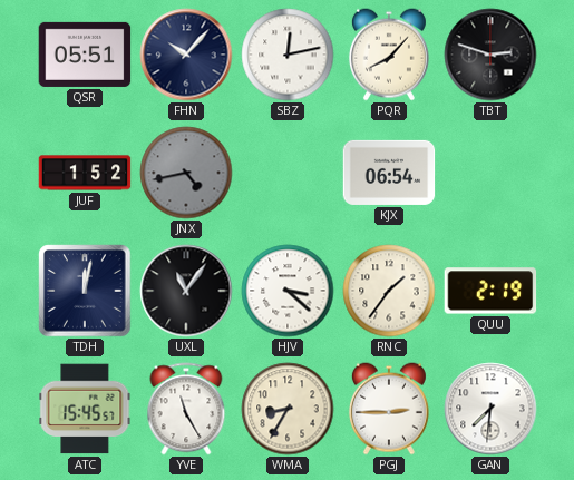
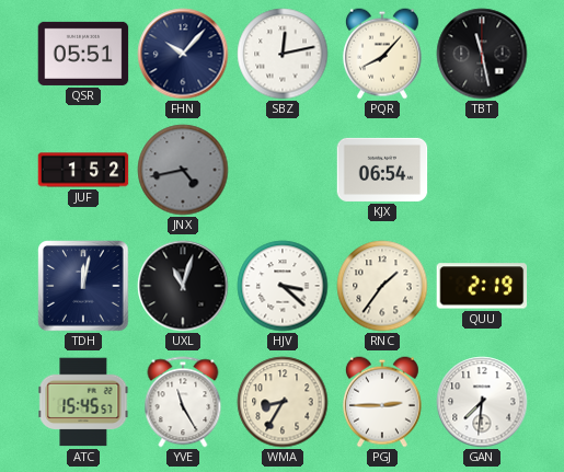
TBT: 2:48 -> 11:28
UXL: 11:06 -> 11:03
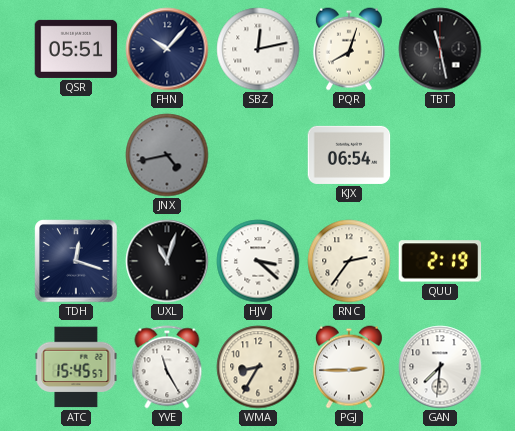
PQR: 8:07 -> 8:03
JUF: 1:52 -> none
TDH: 12:02 -> 12:18
RNC: 1:36 -> 2:36
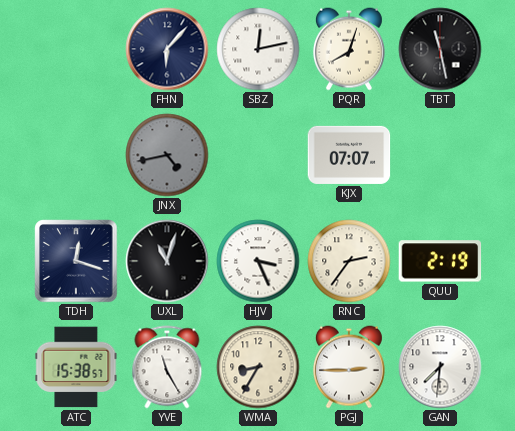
QSR: 05:51 -> none
FHN: 10:07 -> 6:07
KJX: 06:54 -> 07:07
HJV: 3:22 -> 3:26
ATC: 15:45 -> 15:38
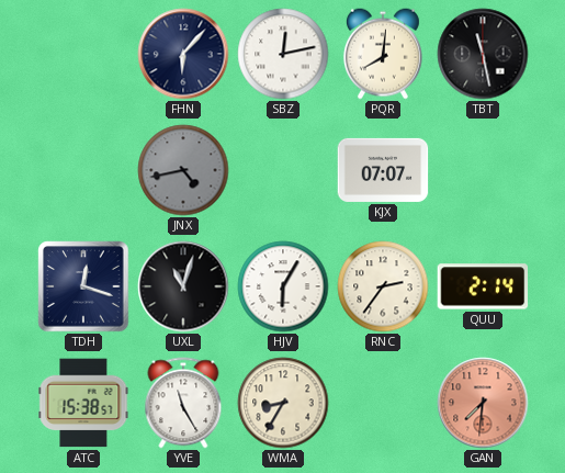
PQR: 8:03 -> 8:01
HJV: 3:26 -> 6:05
QUU: 2:19 -> 2:14
PGJ: 2:45 -> none
GAN dial: white -> salmon
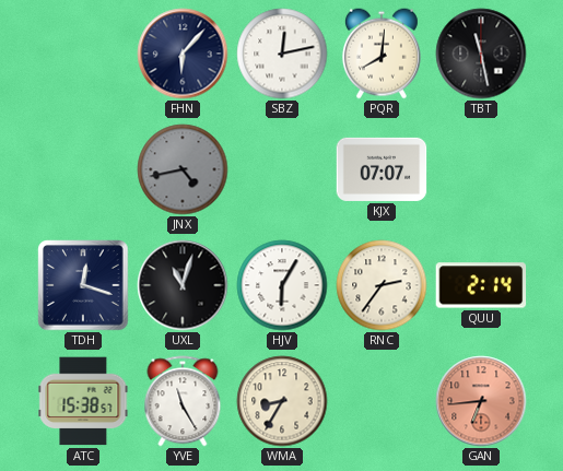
GAN: 7:31 -> 6:44
